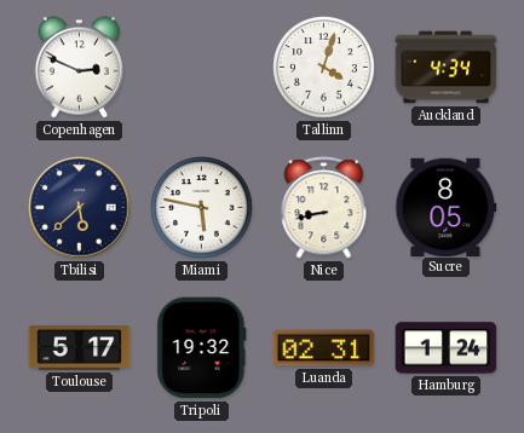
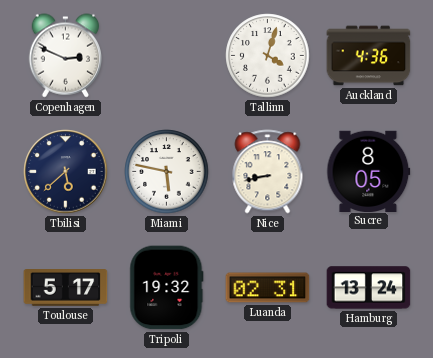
Auckland: 4:34 -> 4:36
Hamburg: 1:24 -> 13:24
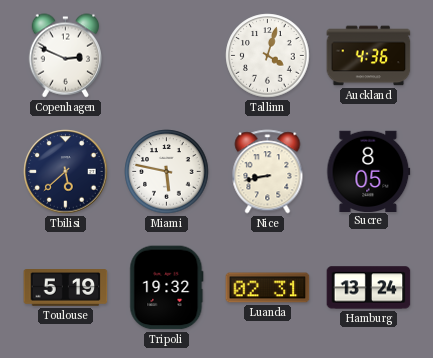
Toulouse: 5:17 -> 5:19
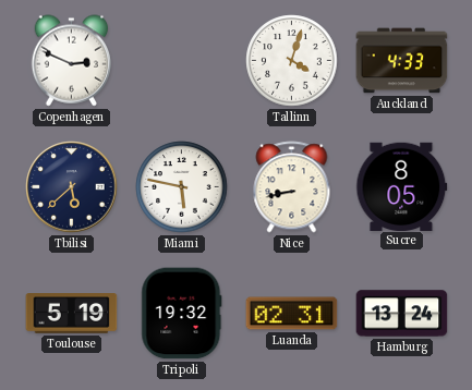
Auckland: 4:36 -> 4:33
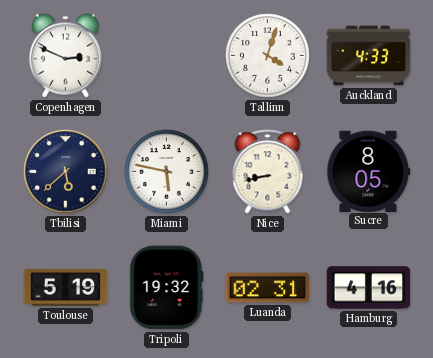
Hamburg: 13:24 -> 4:16
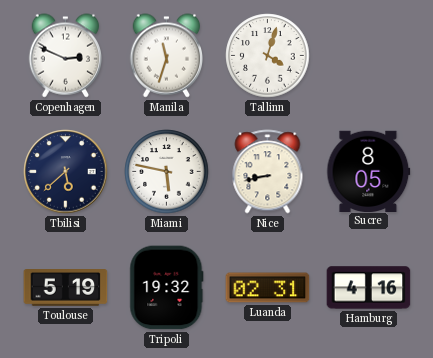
Manila: none -> 11:33
Auckland: 4:33 -> none
